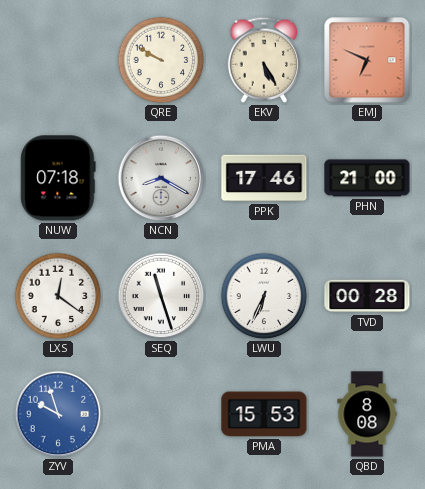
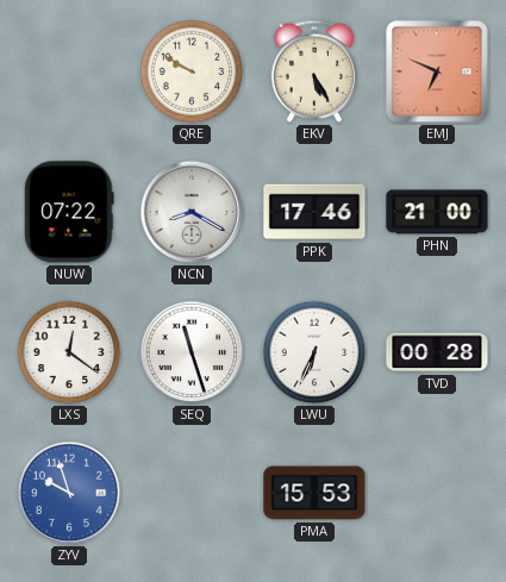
NUW: 07:18 -> 07:22
QBD: 8:08 -> none
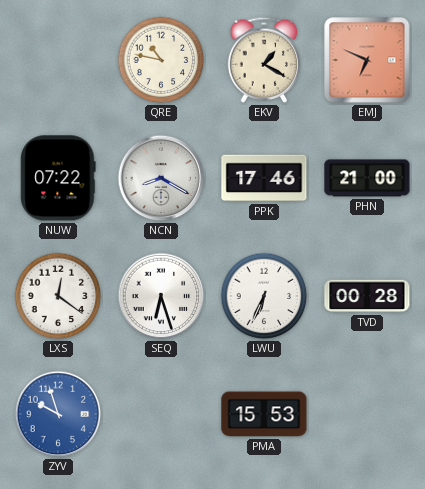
QRE: 9:50 -> 10:47
EKV: 5:25 -> 1:20
SEQ: 11:27 -> 6:27
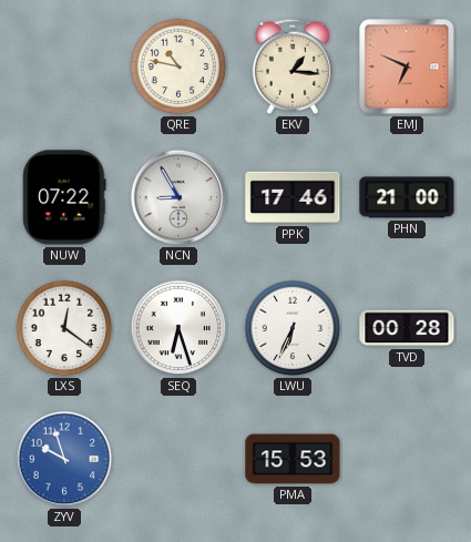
EKV: 1:20 -> 1:16
NCN: 8:20 -> 8:55
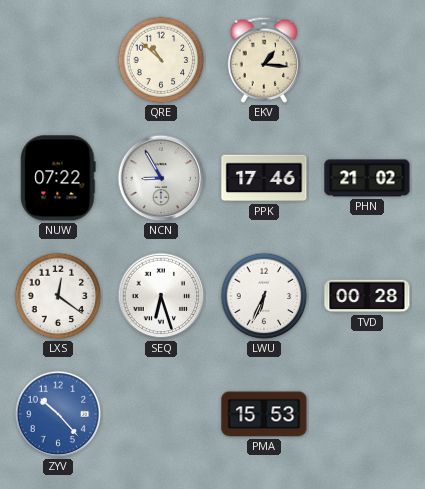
QRE: 10:47 -> 10:52
EMJ: 6:49 -> none
PHN: 21:00 -> 21:02
ZYV: 9:57 -> 10:23
